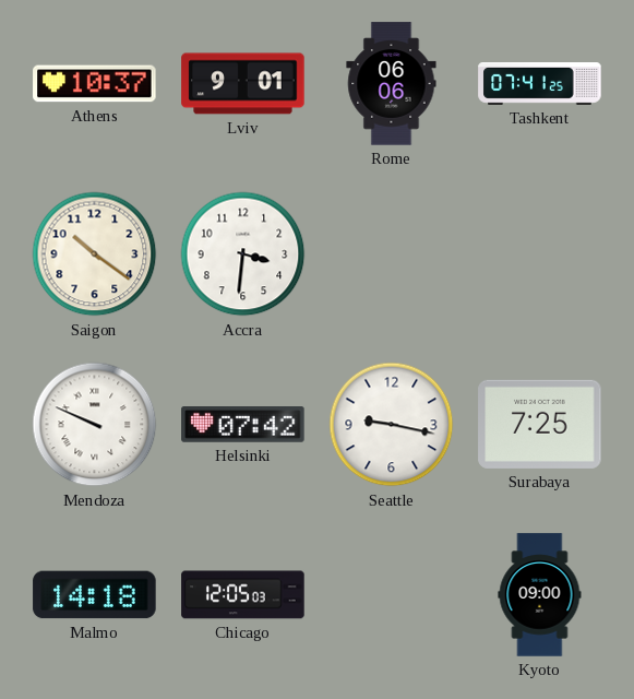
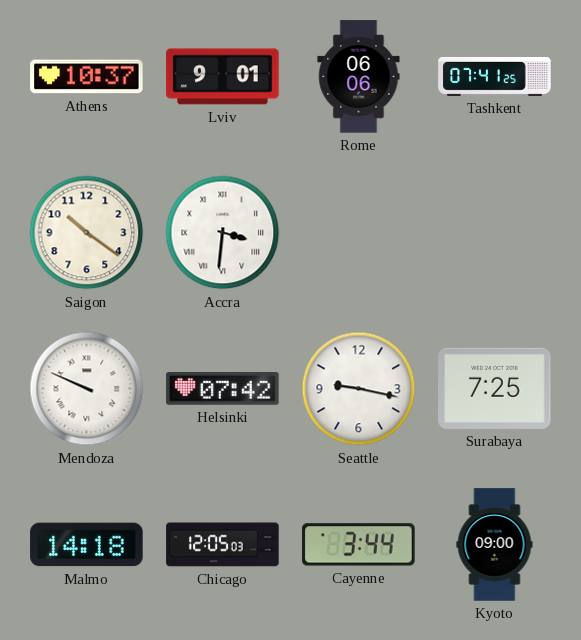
Accra numerals: Arabic -> Roman
Cayenne: none -> 3:44
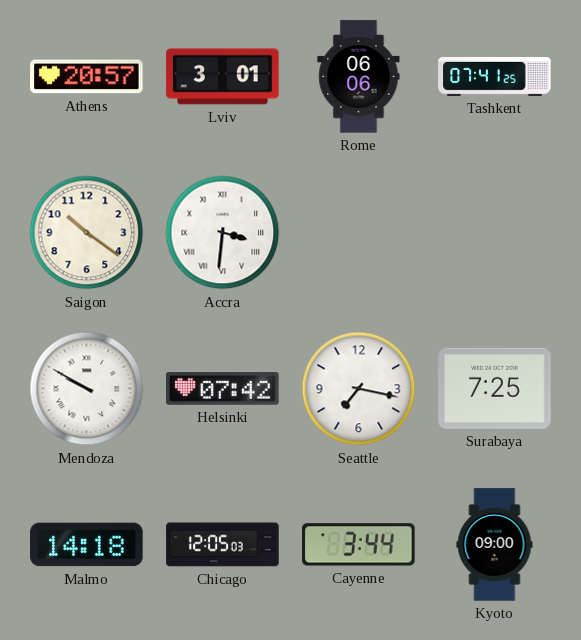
Athens: 10:37 -> 20:57
Lviv: 9:01 -> 3:01
Mendoza: 9:49 -> 9:50
Seattle: 9:17 -> 7:17
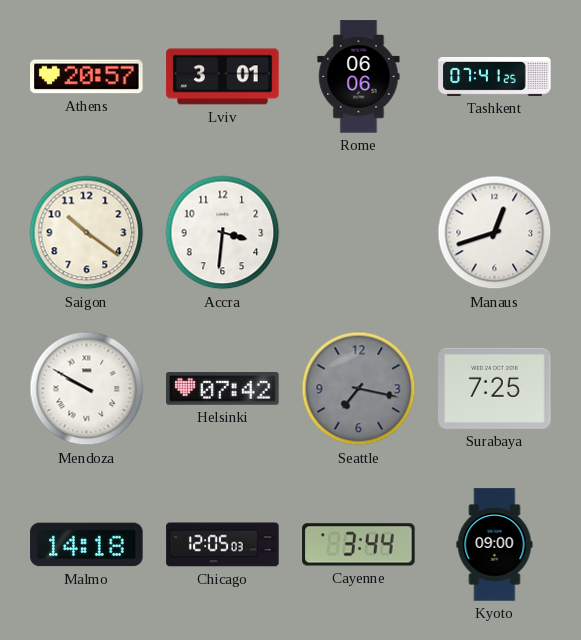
Accra numerals: Roman -> Arabic
Manaus: none -> 12:42
Seattle dial: white -> grey
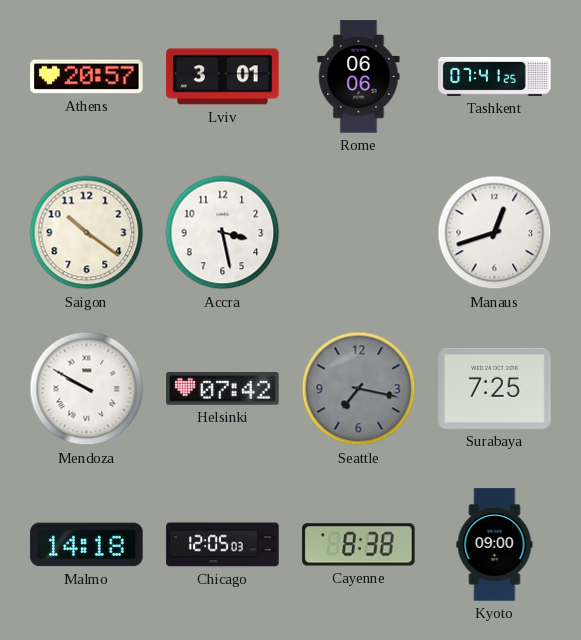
Accra: 3:31 -> 3:28
Cayenne: 3:44 -> 8:38
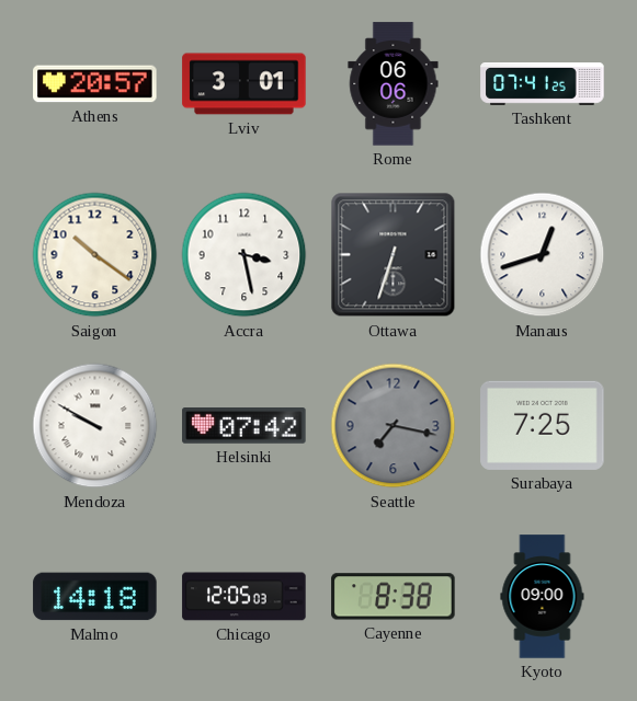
Ottawa: none -> 6:33
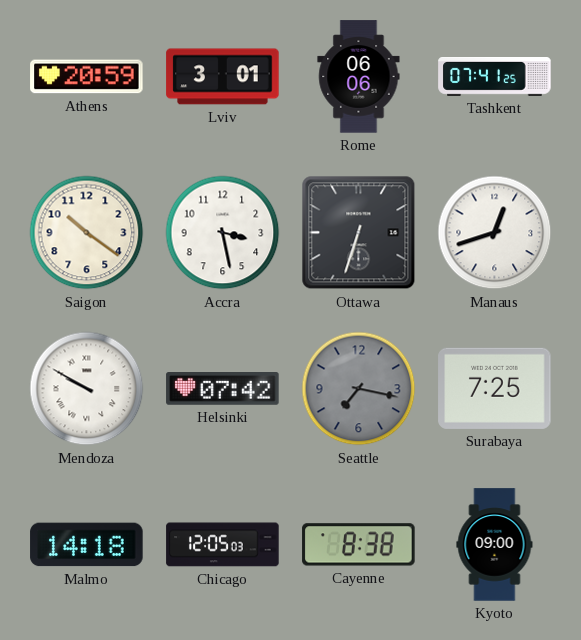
Athens: 20:57 -> 20:59
